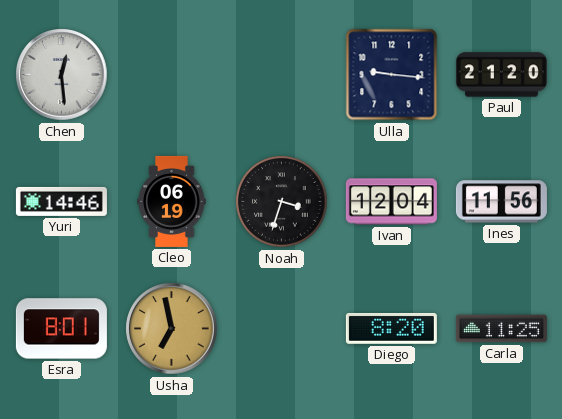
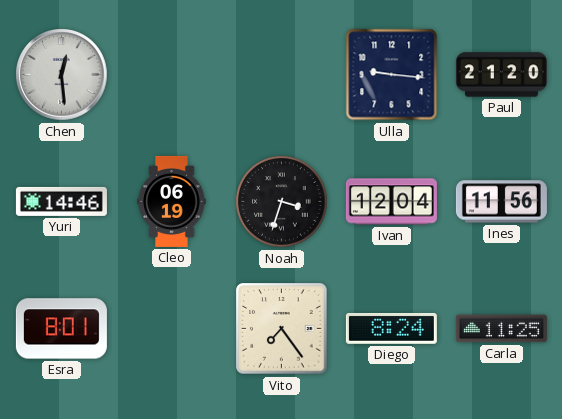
Usha: 6:58 -> none
Vito: none -> 7:24
Diego: 8:20 -> 8:24
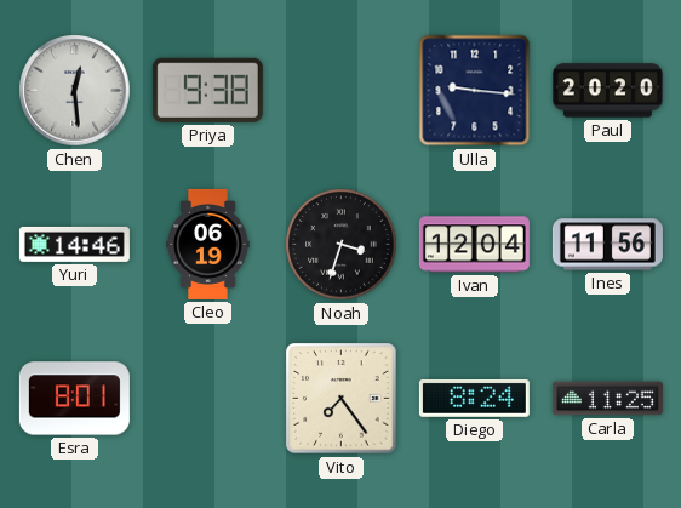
Priya: none -> 9:38
Paul: 21:20 -> 20:20
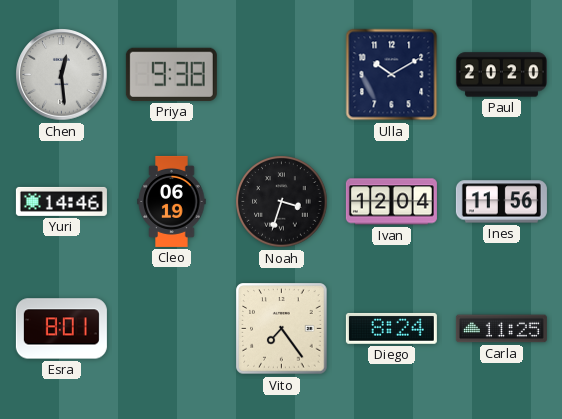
Ulla: 9:16 -> 10:10
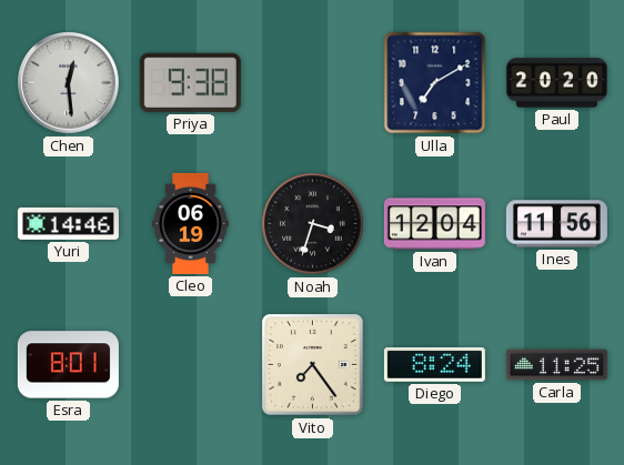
Ulla: 10:10 -> 7:10
